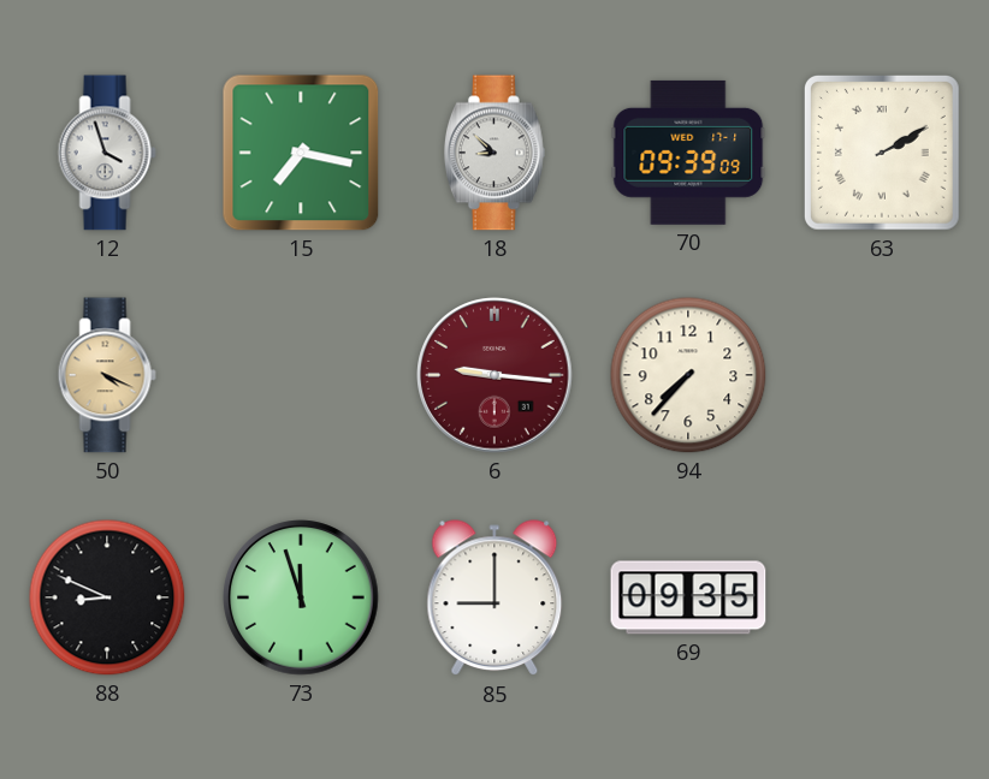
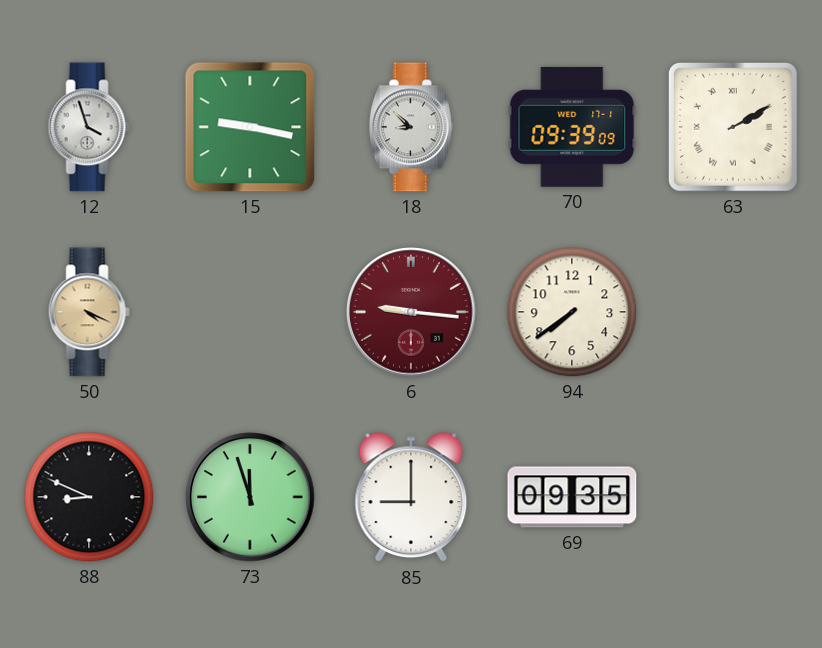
15: 7:17 -> 9:17
94: 7:37 -> 7:39
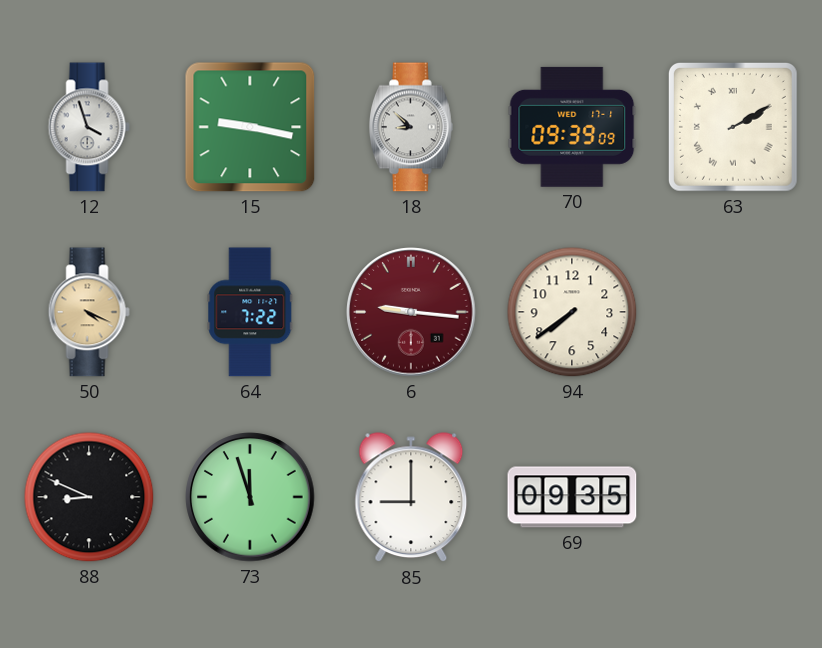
64: none -> 7:22
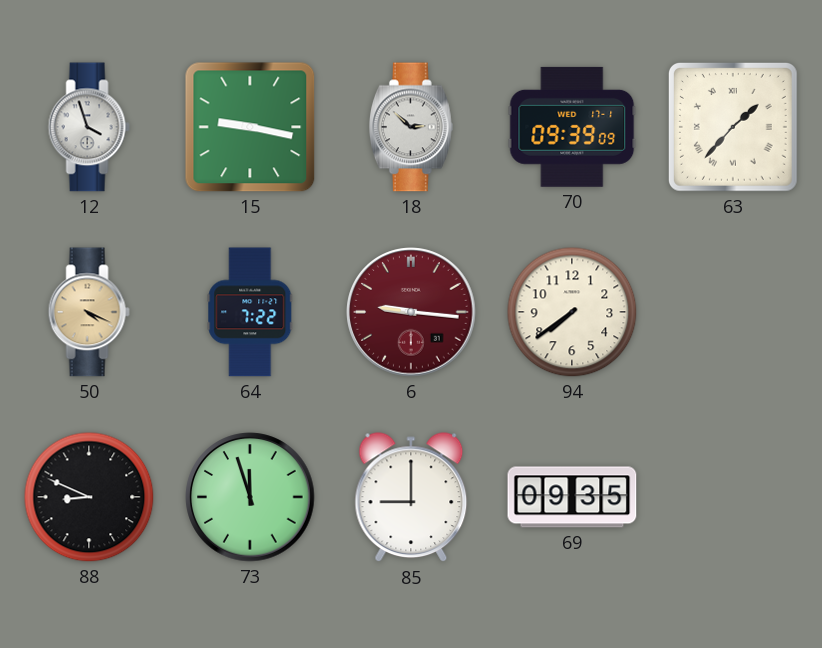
18: 8:52 -> 2:52
63: 2:10 -> 1:37
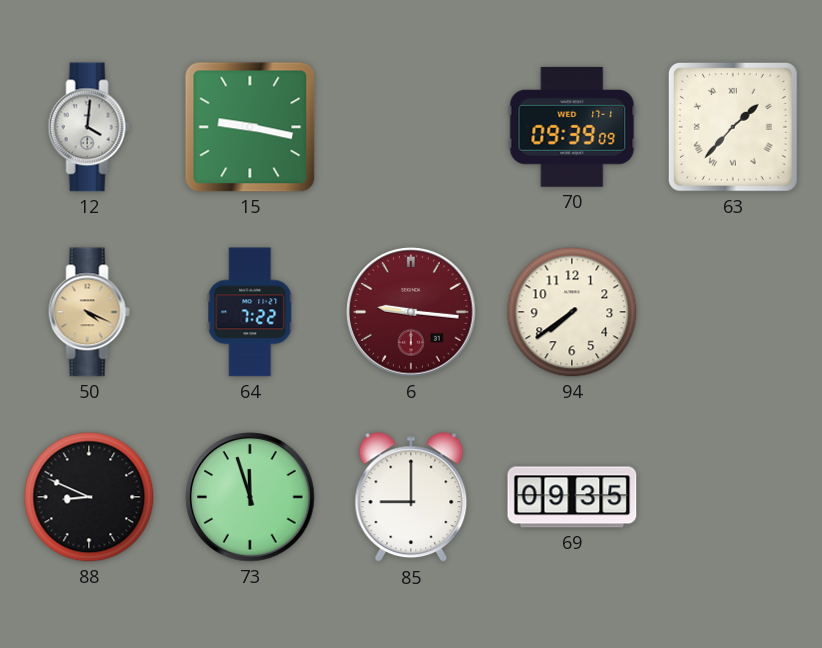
12: 3:57 -> 4:01
18: 2:52 -> none
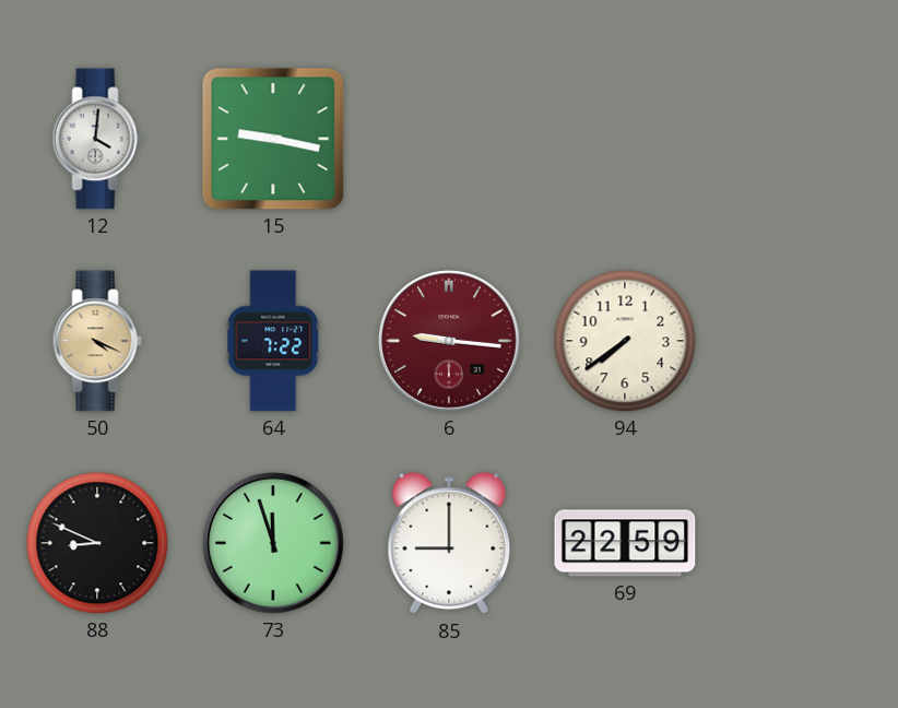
70: 09:39 -> none
63: 1:37 -> none
69: 09:35 -> 22:59
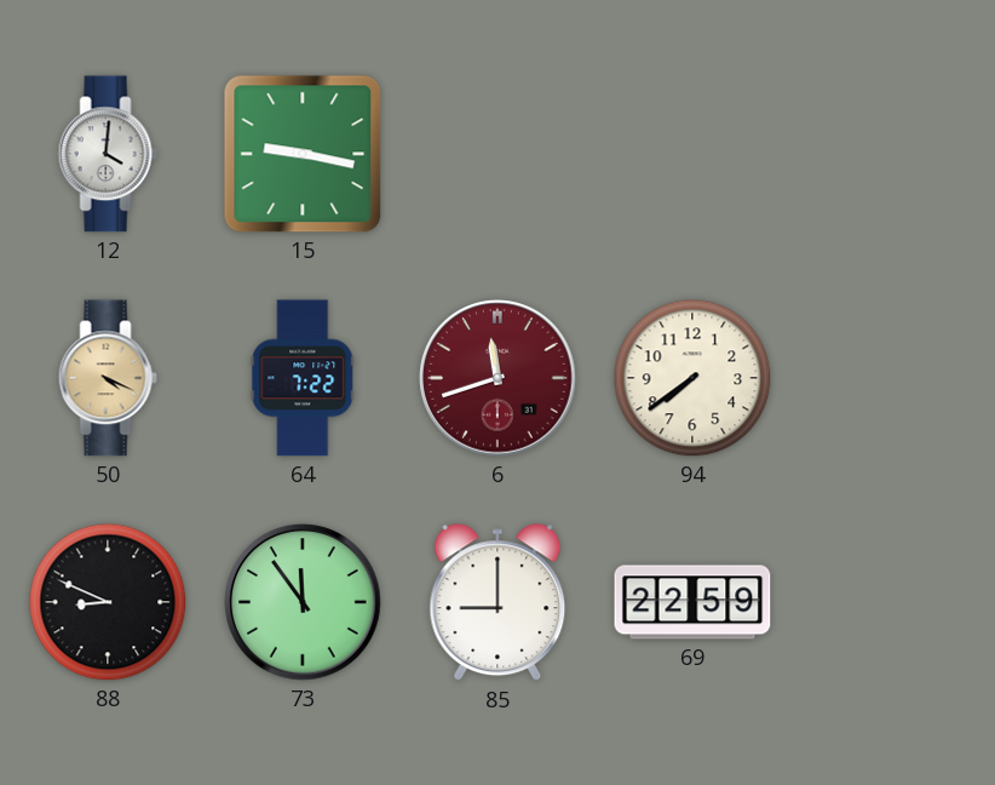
6: 9:16 -> 11:42
73: 11:57 -> 11:54
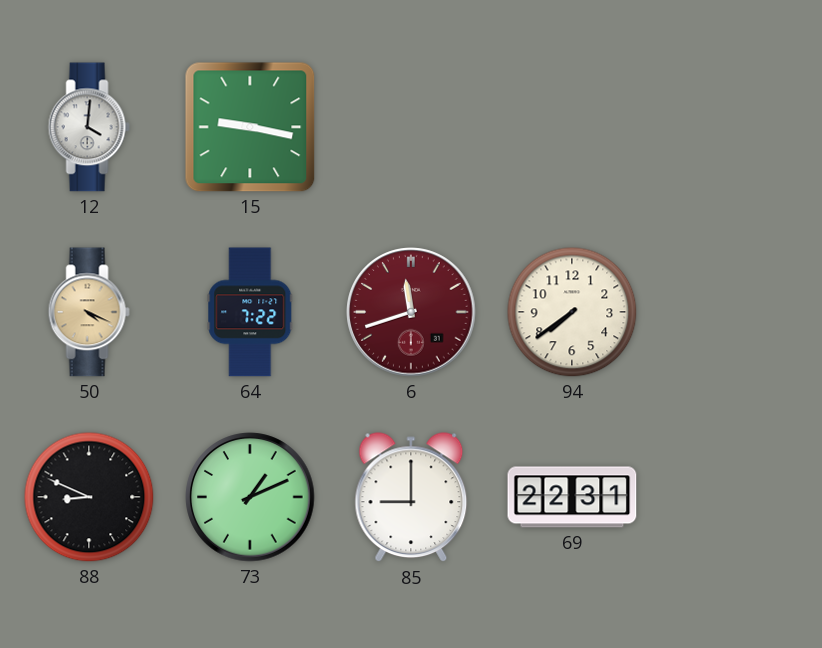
73: 11:54 -> 1:11
69: 22:59 -> 22:31
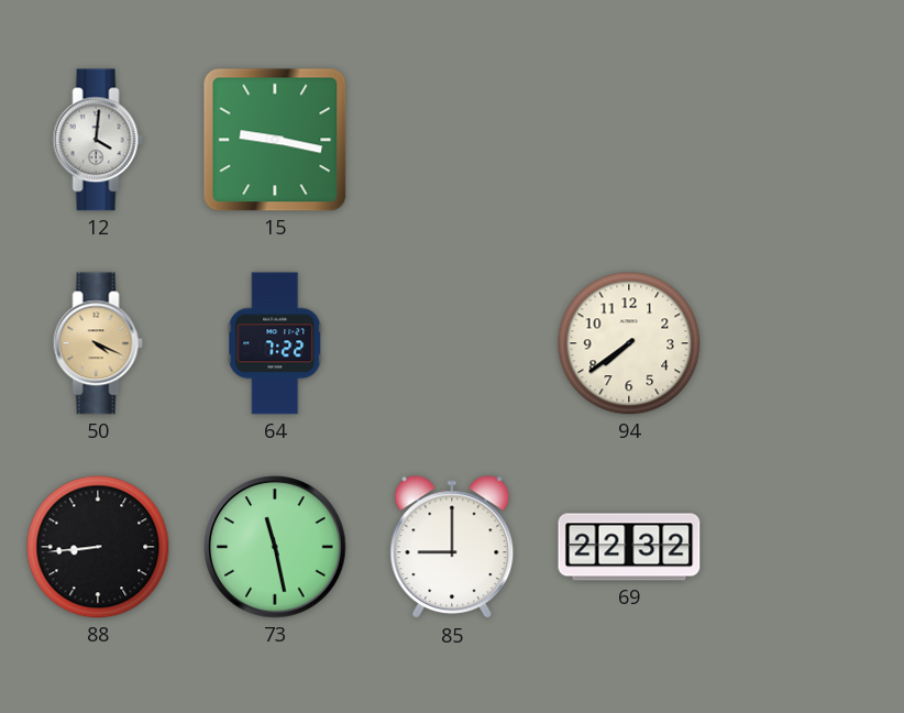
6: 11:42 -> none
88: 8:49 -> 8:44
73: 1:11 -> 11:28
69: 22:31 -> 22:32
